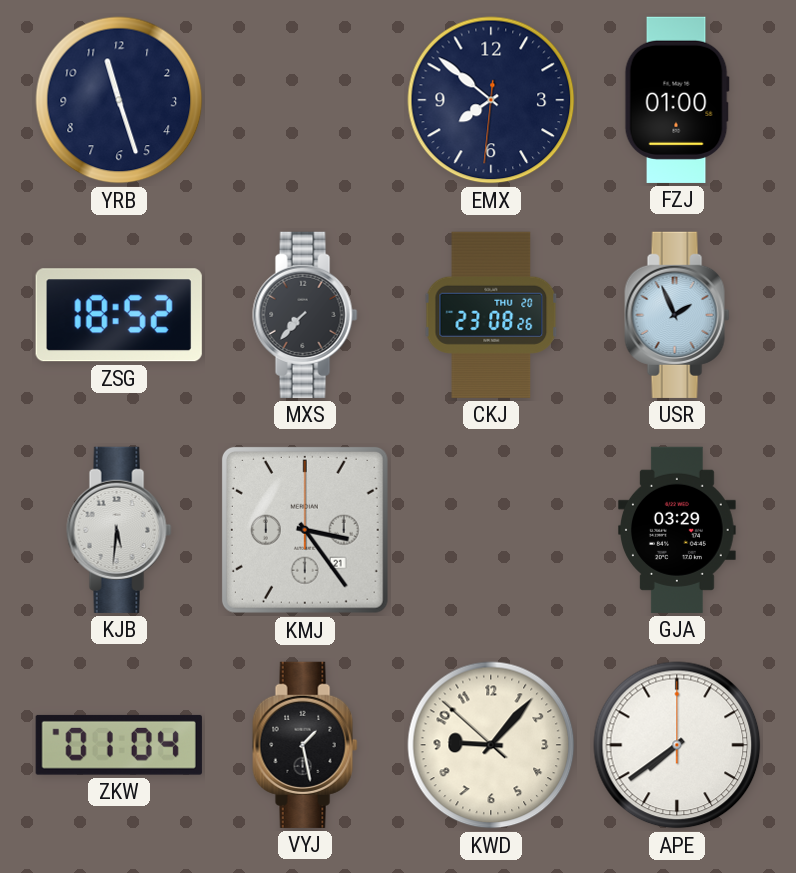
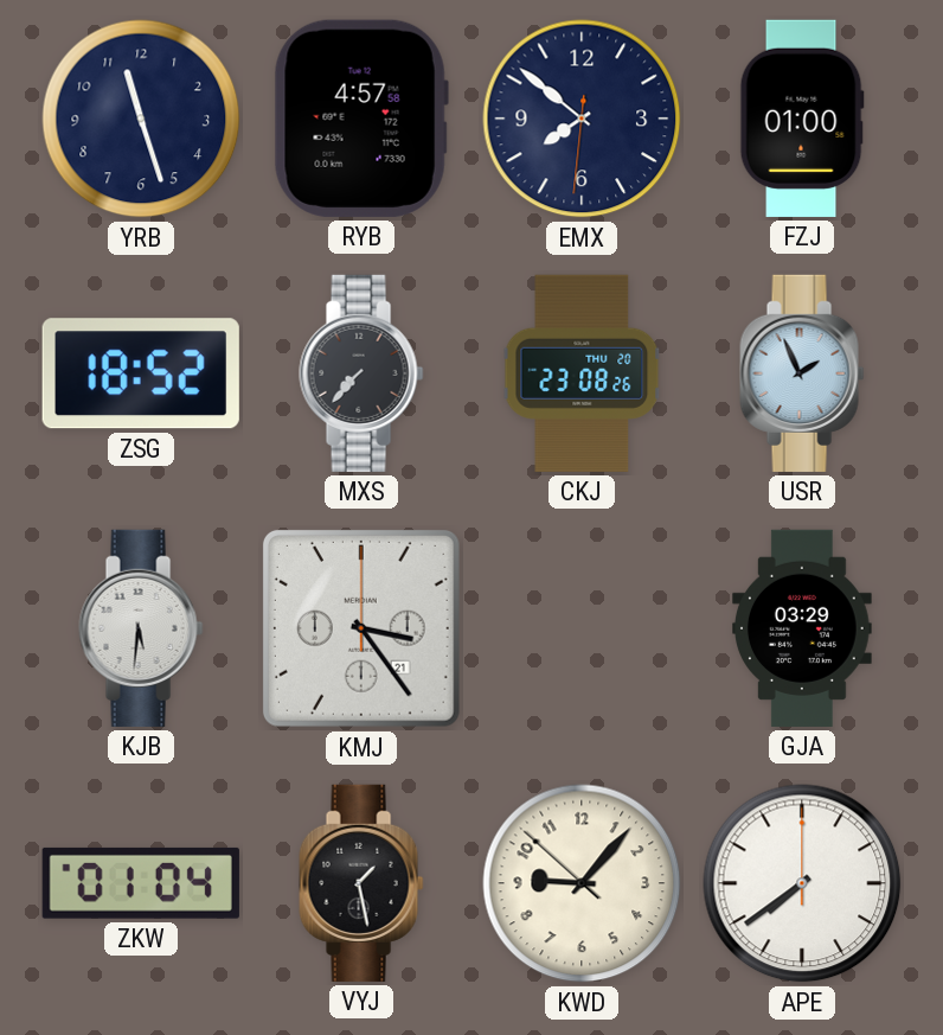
RYB: none -> 4:57
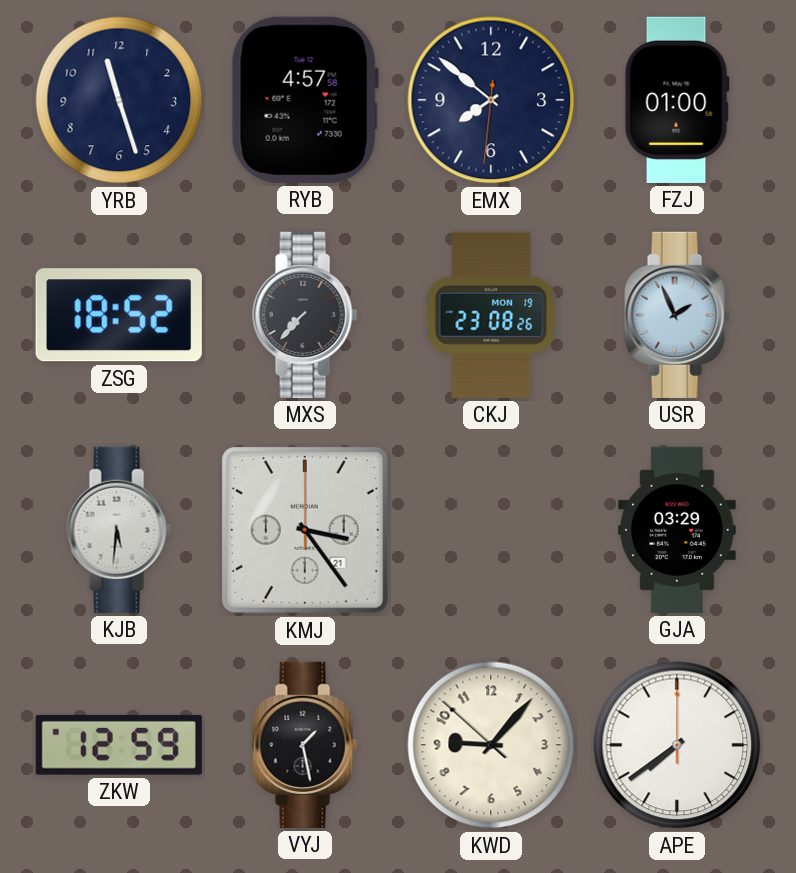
CKJ date: THU 20 -> MON 19
ZKW: 01:04 -> 12:59
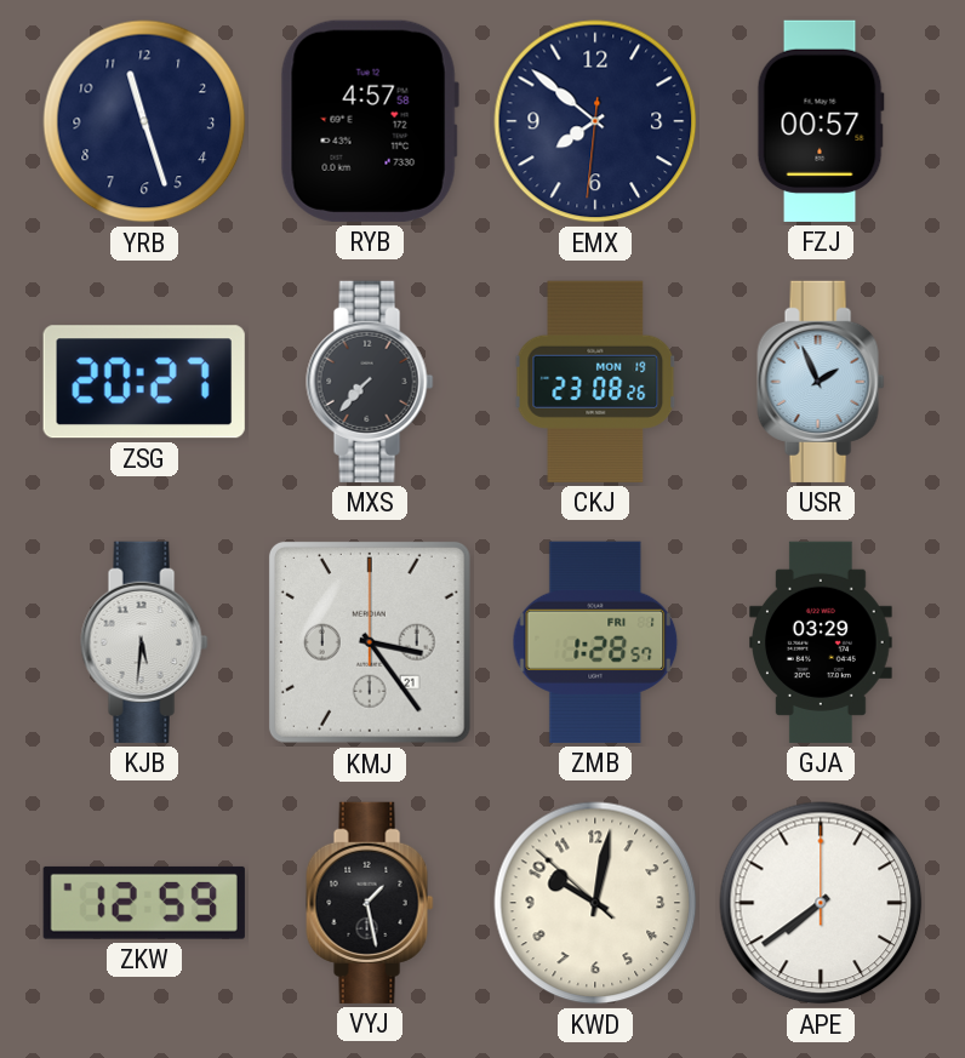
FZJ: 01:00 -> 00:57
ZSG: 18:52 -> 20:27
ZMB: none -> 1:28
KWD: 9:06 -> 10:01
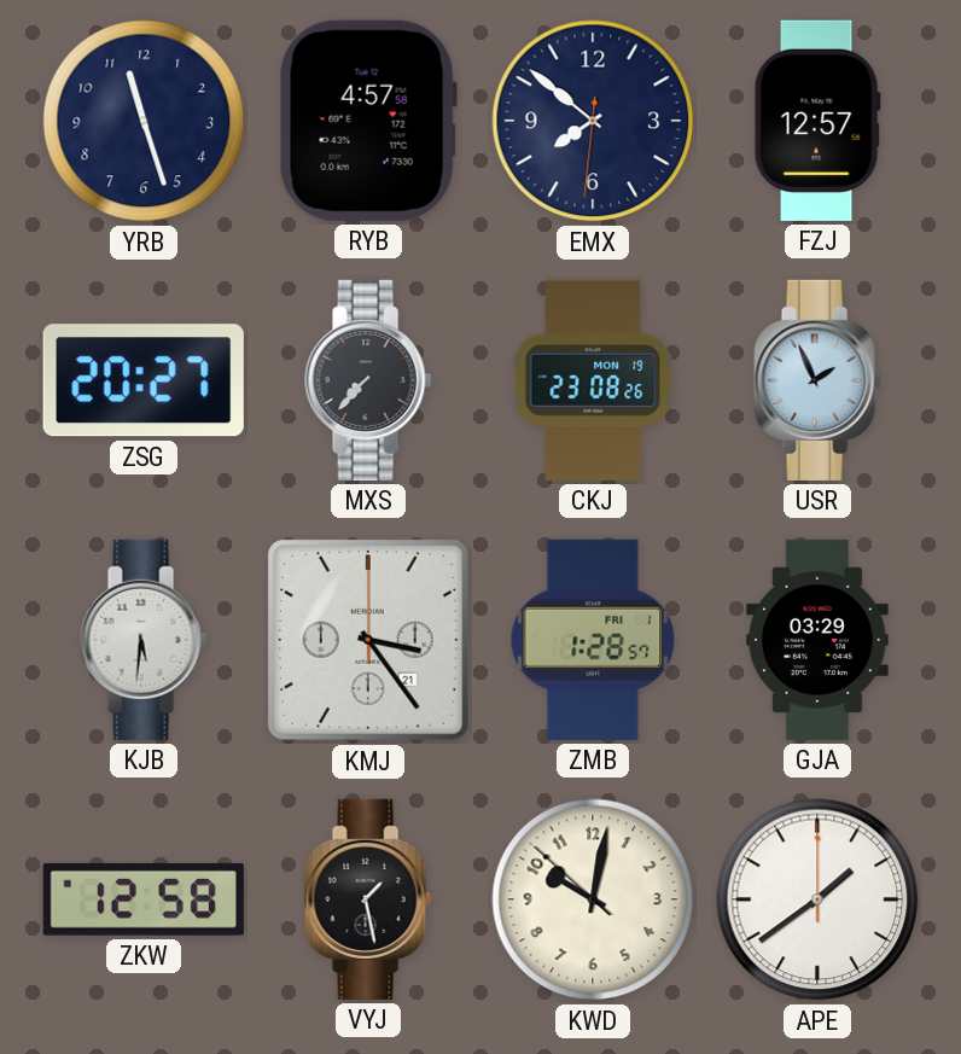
FZJ: 00:57 -> 12:57
ZKW: 12:59 -> 12:58
APE: 7:39 -> 1:39
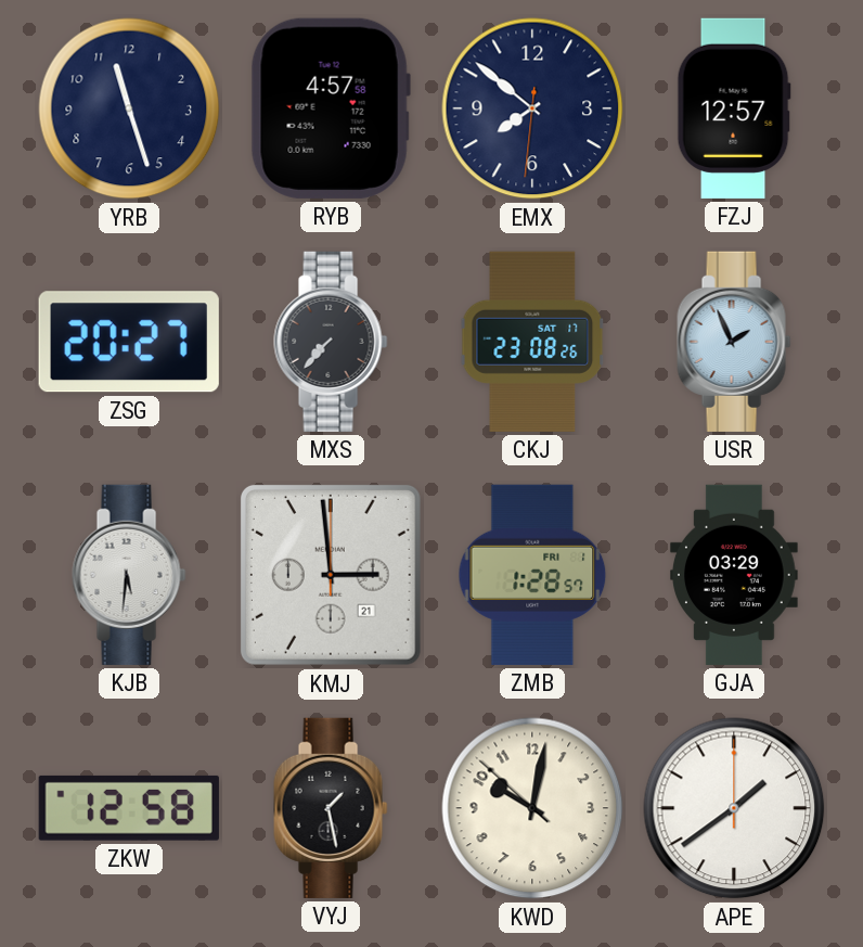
CKJ date: MON 19 -> SAT 17
KMJ: 3:24 -> 2:59
